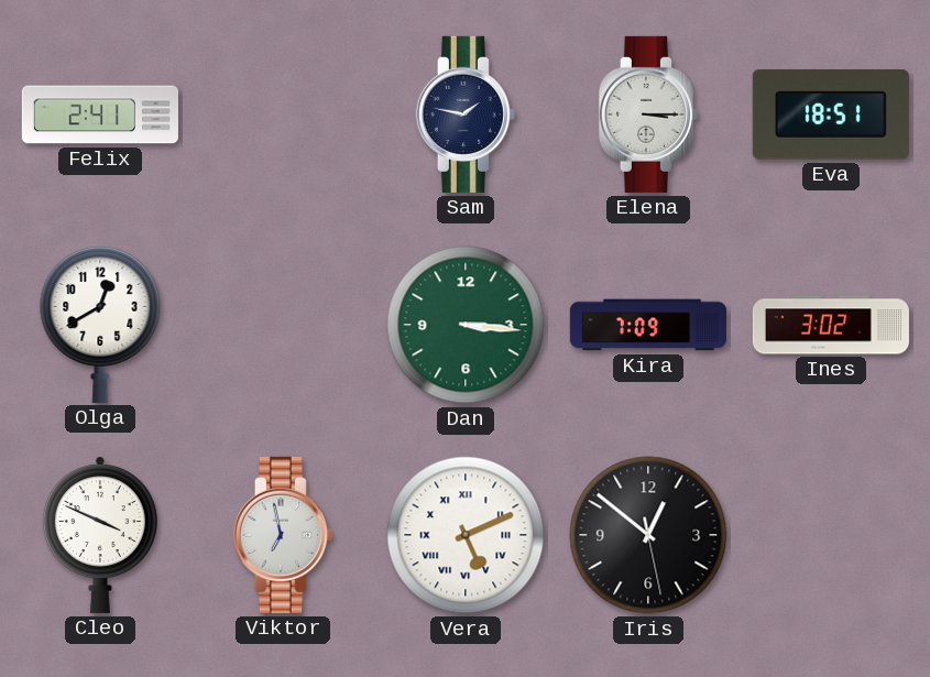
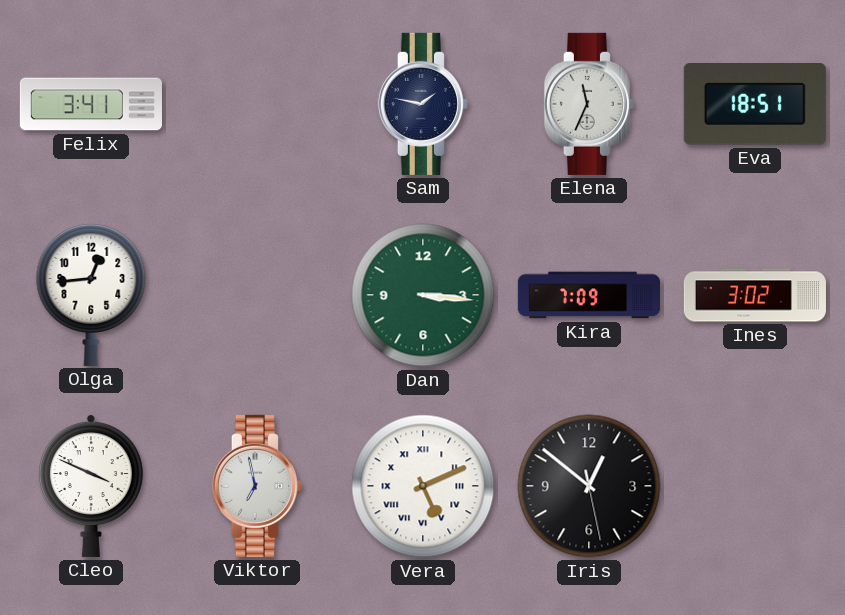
Felix: 2:41 -> 3:41
Elena: 3:15 -> 11:34
Olga: 12:40 -> 12:44
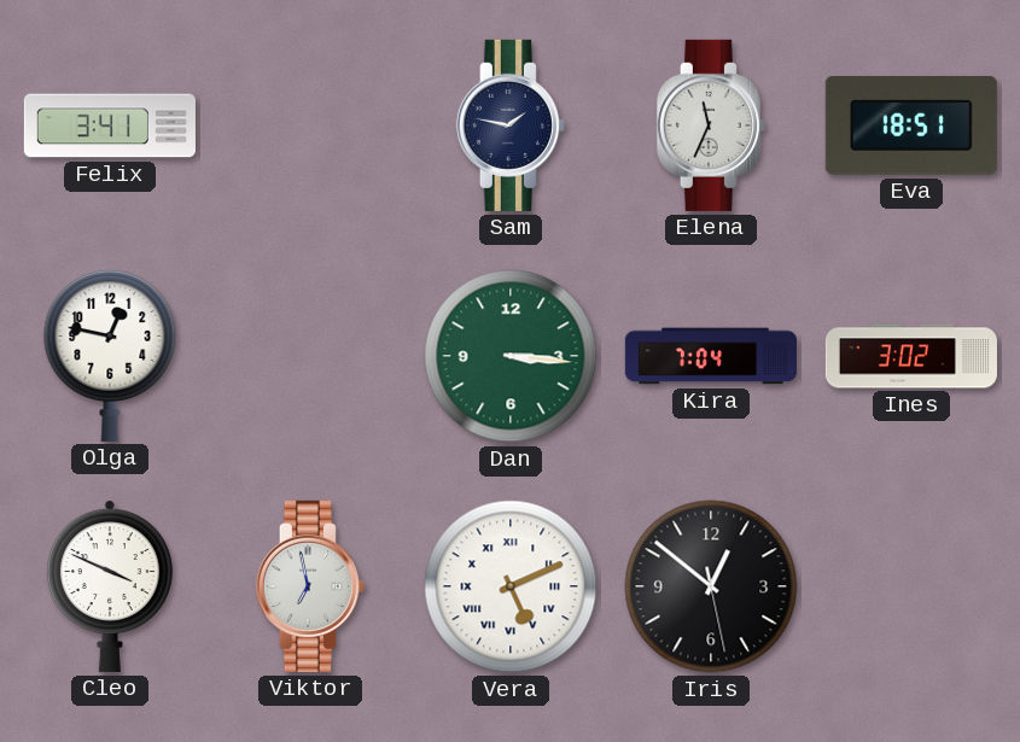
Olga: 12:44 -> 12:47
Kira: 7:09 -> 7:04
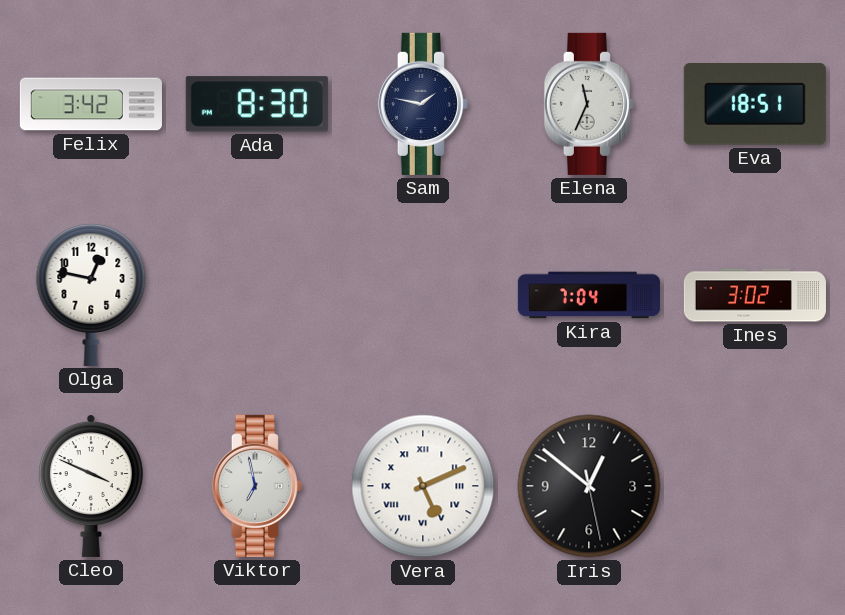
Felix: 3:41 -> 3:42
Ada: none -> 8:30
Dan: 3:16 -> none
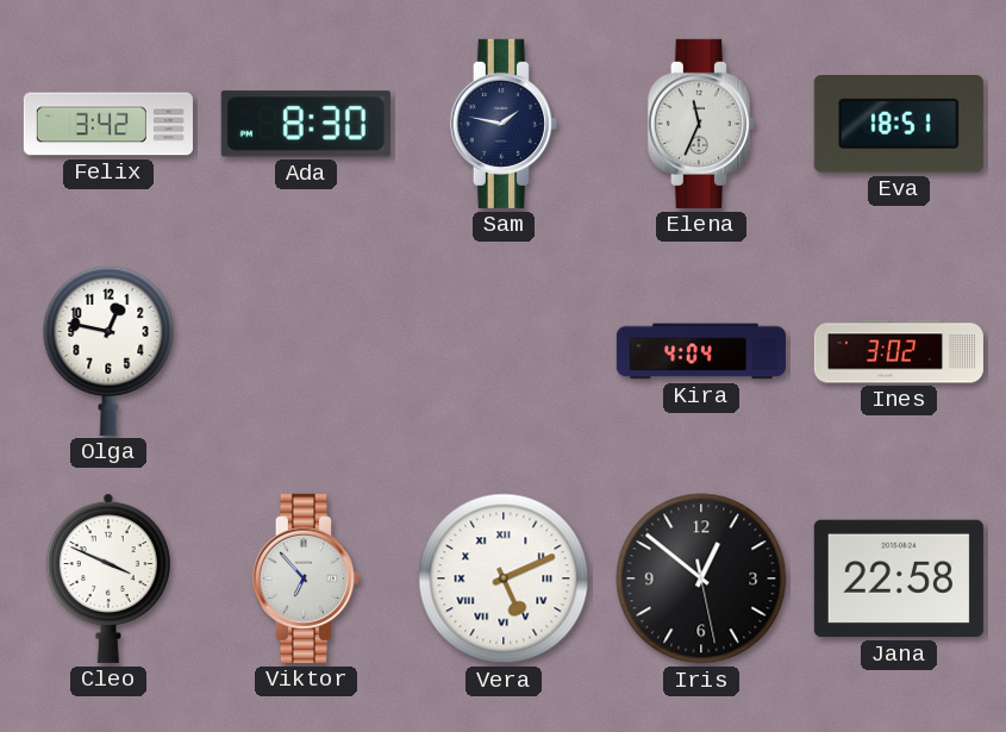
Kira: 7:04 -> 4:04
Viktor: 6:58 -> 6:53
Jana: none -> 22:58
